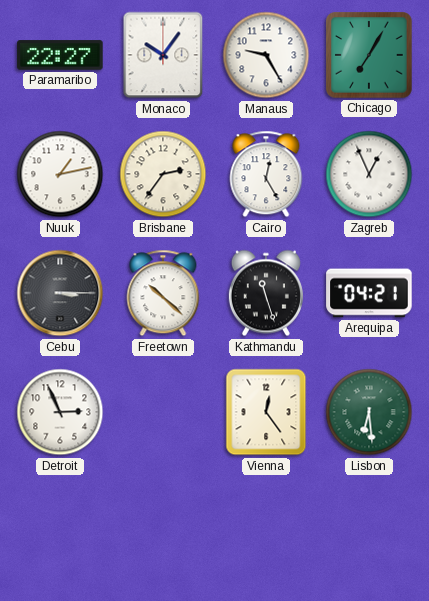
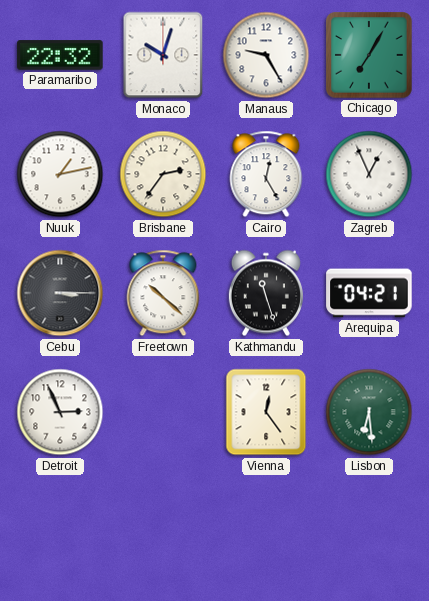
Paramaribo: 22:27 -> 22:32
Monaco: 10:06 -> 10:03
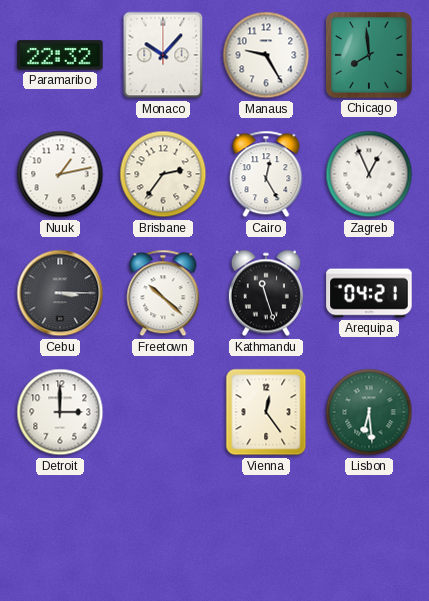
Monaco: 10:03 -> 10:07
Chicago: 7:05 -> 7:59
Detroit: 2:56 -> 3:00
